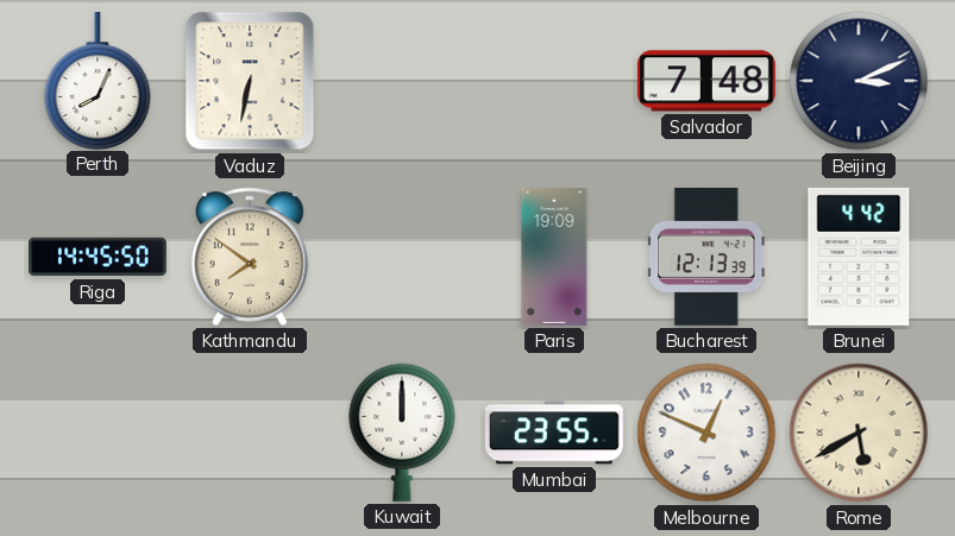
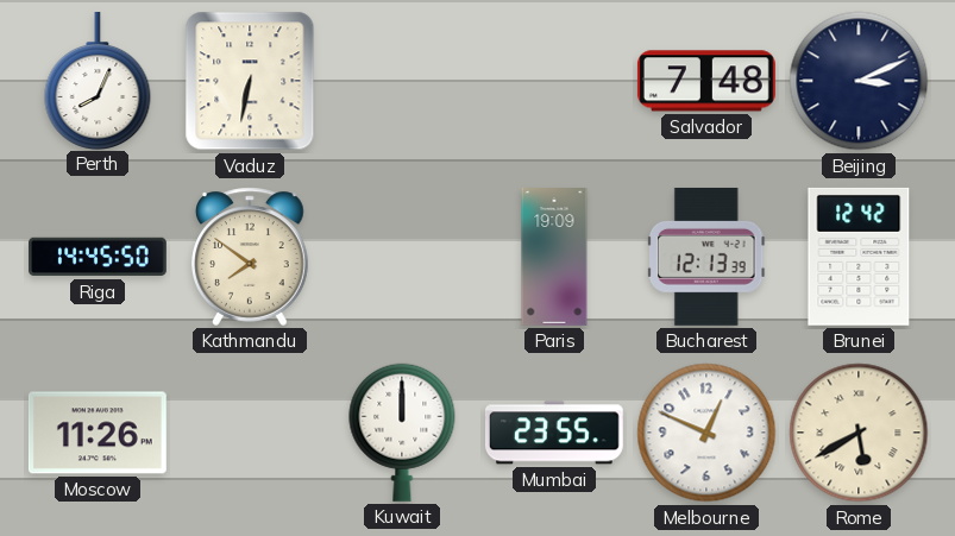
Brunei: 4:42 -> 12:42
Moscow: none -> 11:26
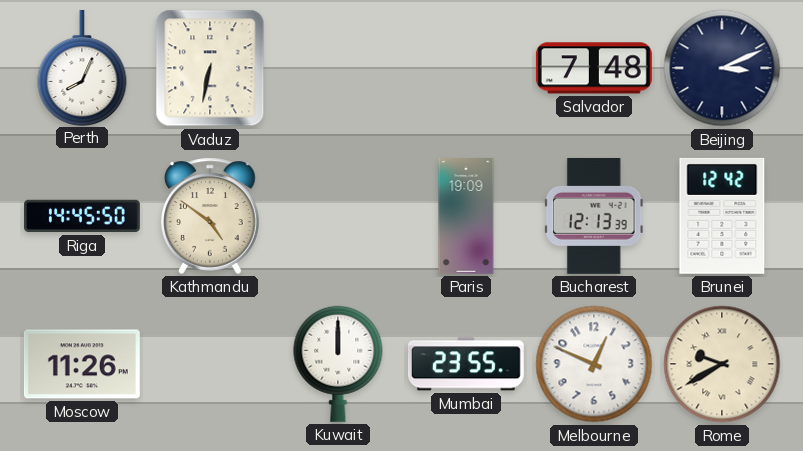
Kathmandu: 7:51 -> 4:51
Rome: 5:40 -> 9:40
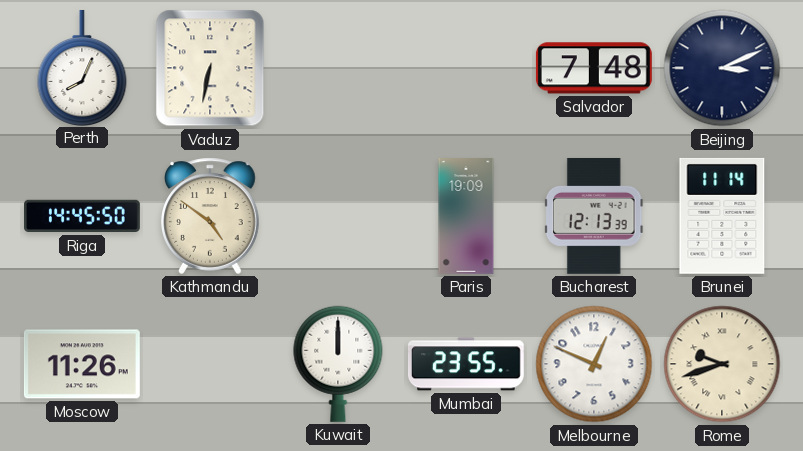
Brunei: 12:42 -> 11:14
Rome: 9:40 -> 9:42
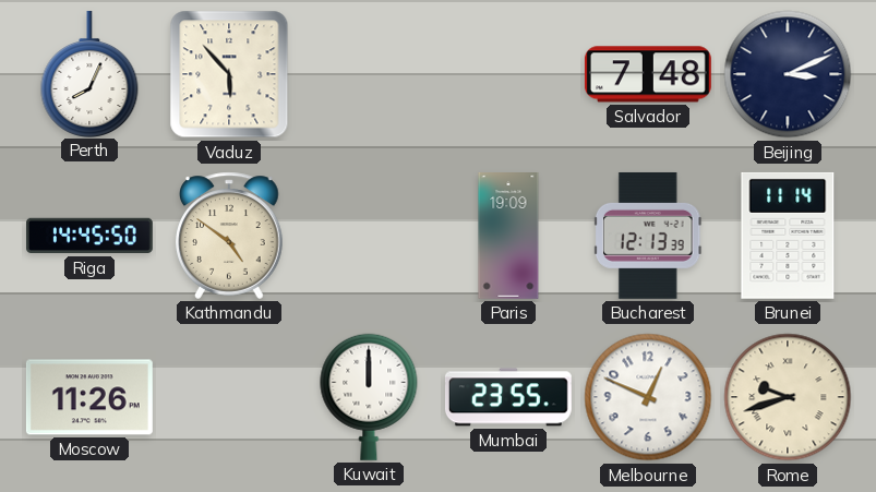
Vaduz: 6:32 -> 5:53
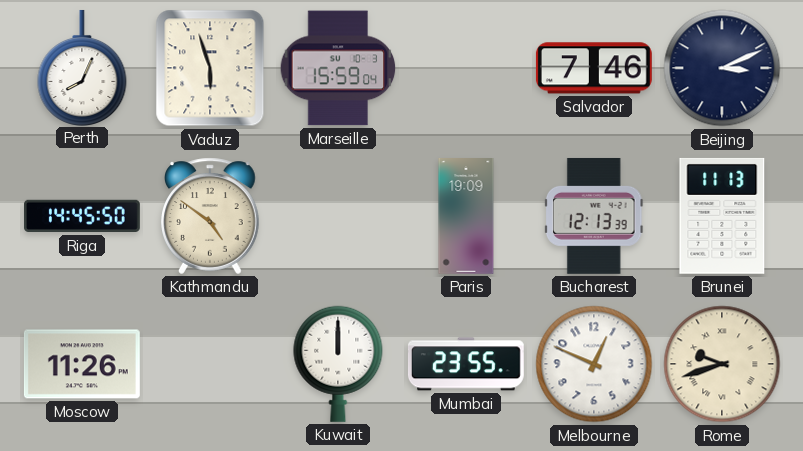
Vaduz: 5:53 -> 5:57
Marseille: none -> 15:59
Salvador: 7:48 -> 7:46
Brunei: 11:14 -> 11:13
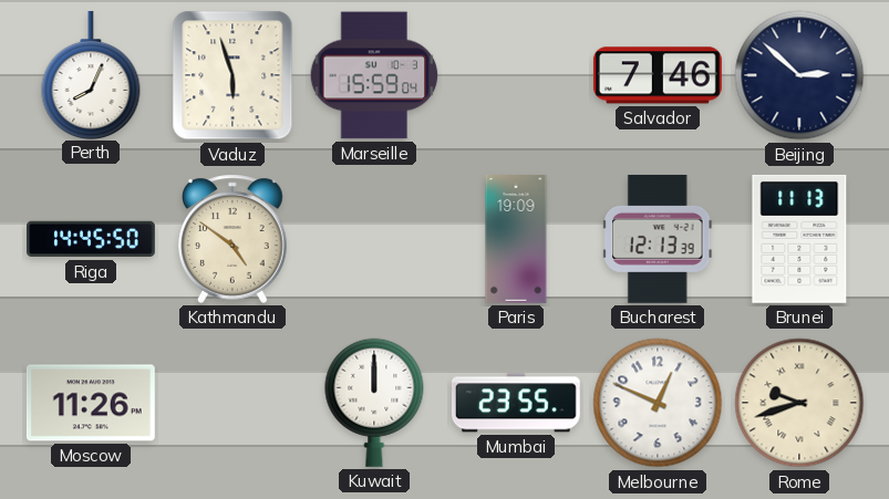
Beijing: 3:11 -> 2:52
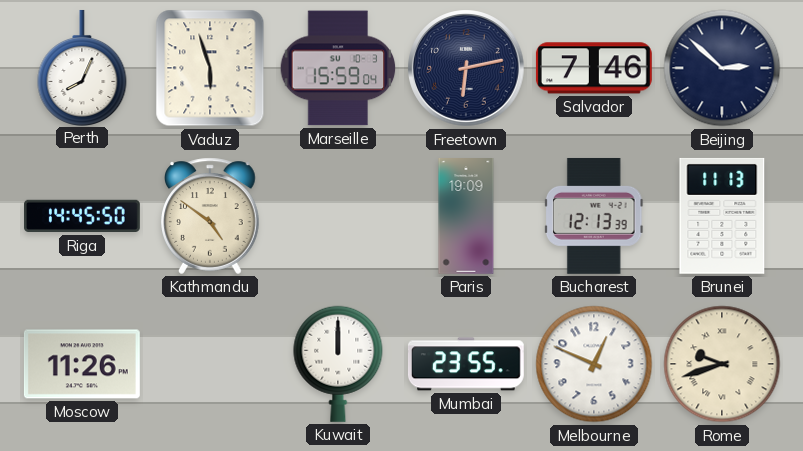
Freetown: none -> 6:13
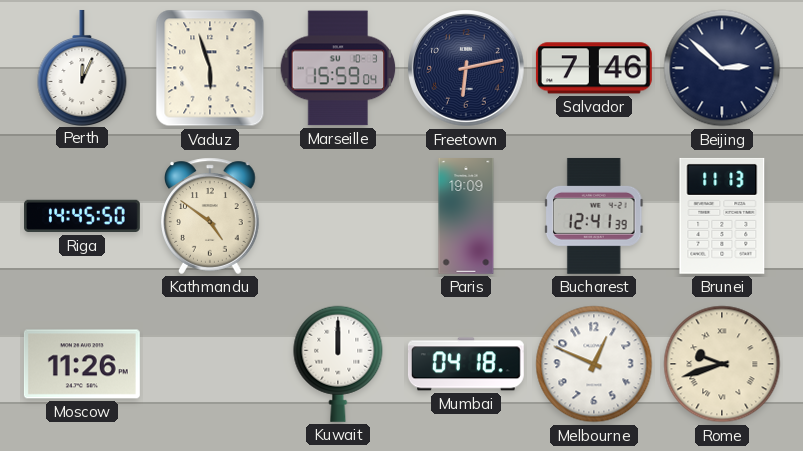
Perth: 8:04 -> 12:04
Bucharest: 12:13 -> 12:41
Mumbai: 23:55 -> 04:18
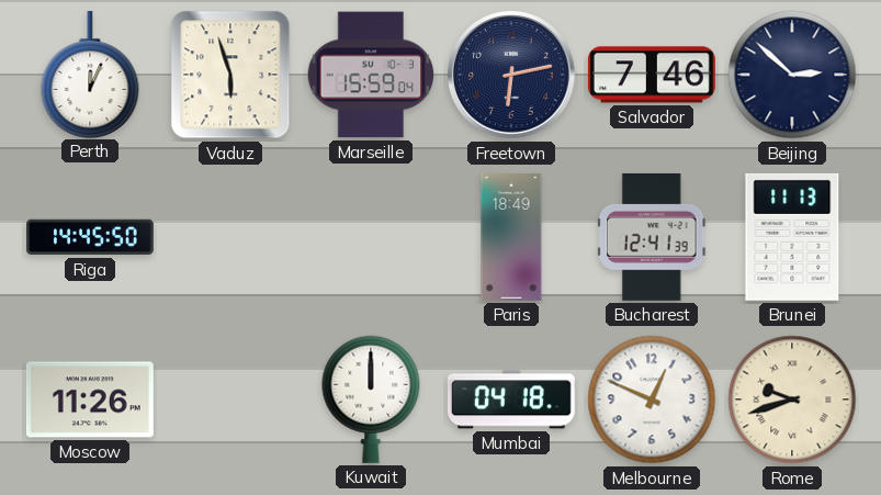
Kathmandu: 4:51 -> none
Paris: 19:09 -> 18:49
